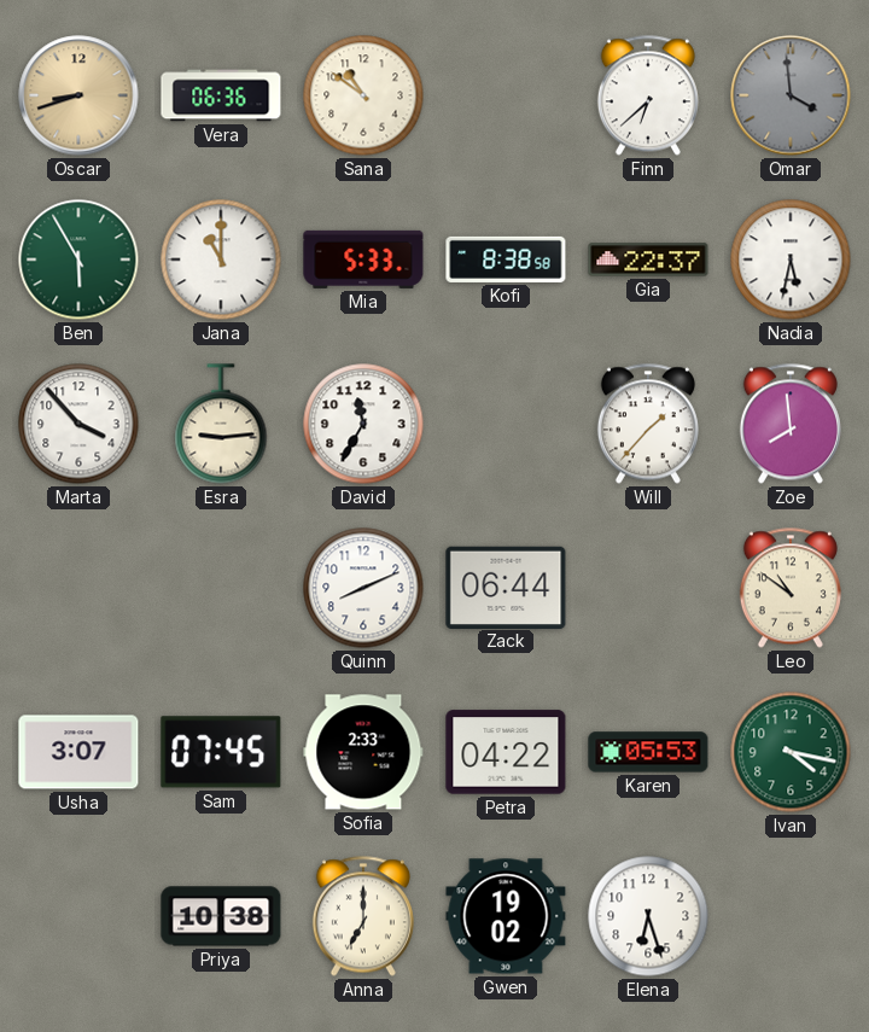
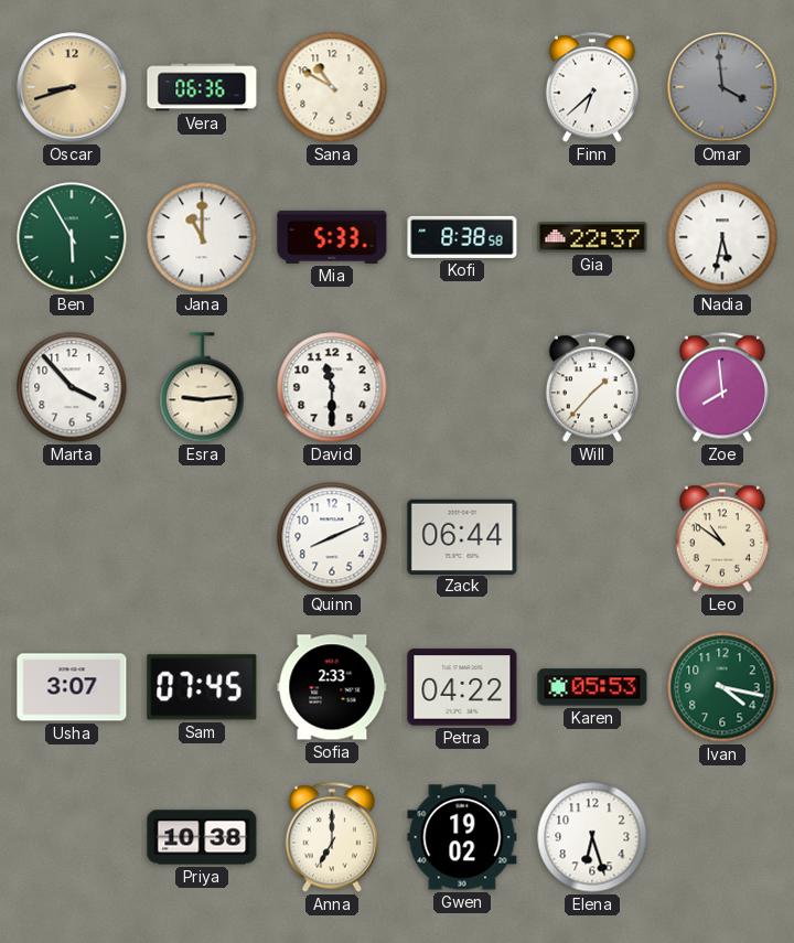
Sana: 10:51 -> 10:50
David: 11:35 -> 11:30
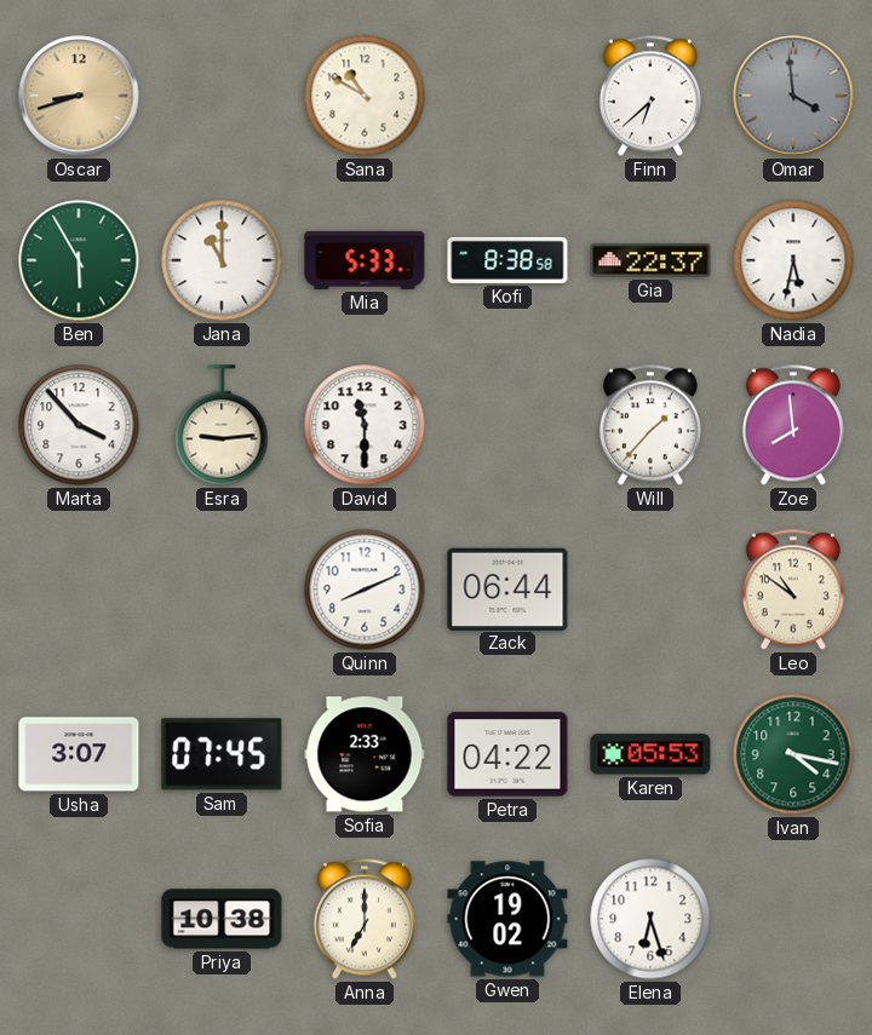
Vera: 06:36 -> none
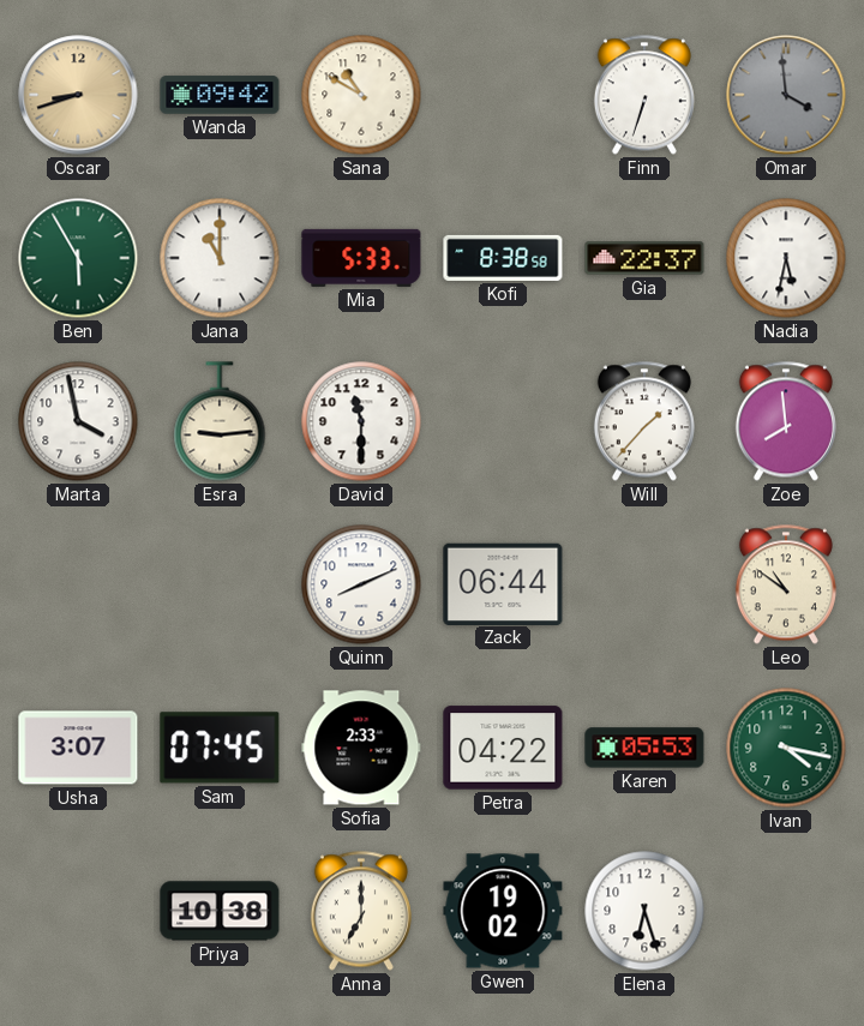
Wanda: none -> 09:42
Finn: 6:38 -> 6:33
Marta: 3:53 -> 3:58
